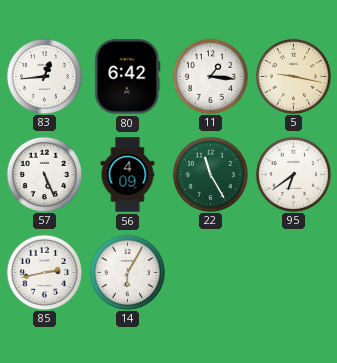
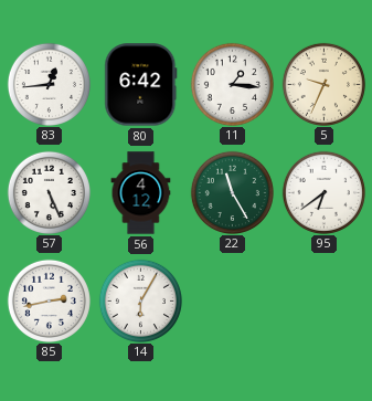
5: 9:17 -> 9:34
56: 4:09 -> 4:12
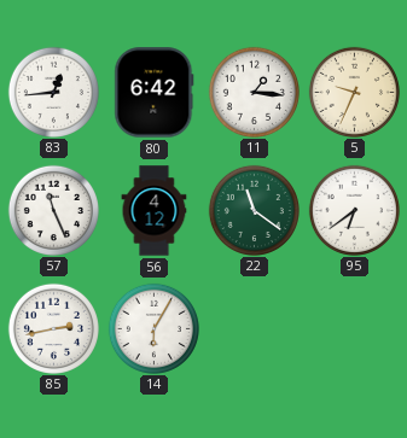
57: 5:26 -> 11:26
22: 11:25 -> 11:21
